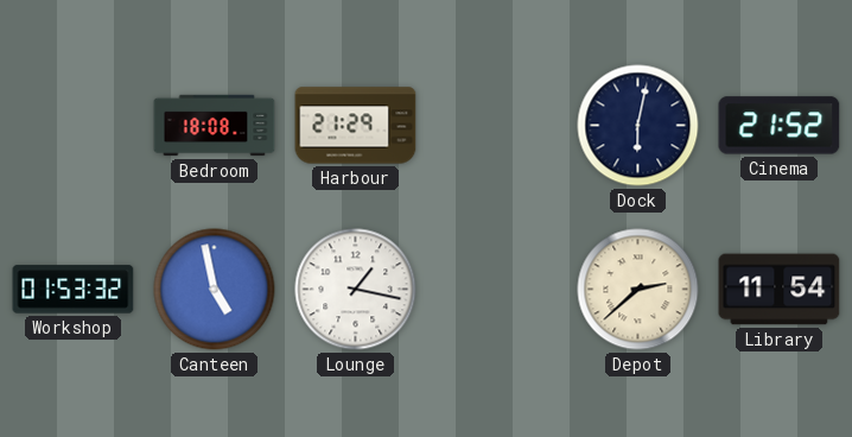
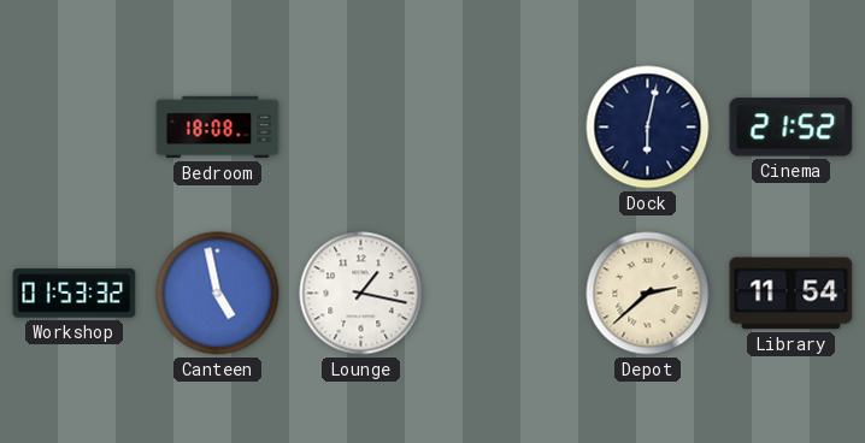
Harbour: 21:29 -> none
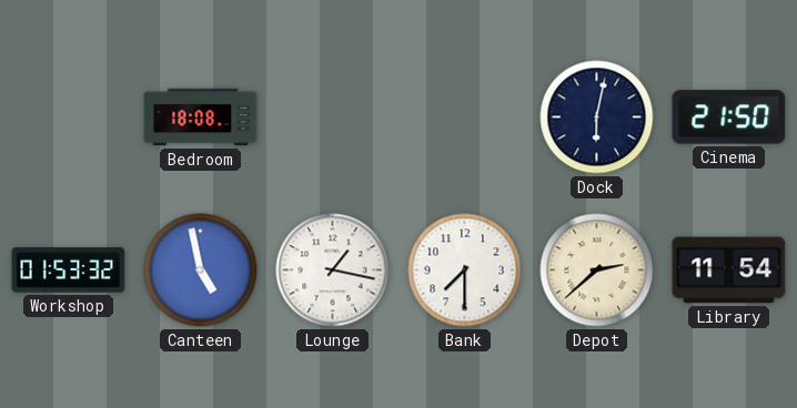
Cinema: 21:52 -> 21:50
Bank: none -> 7:30
